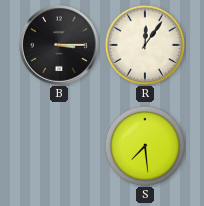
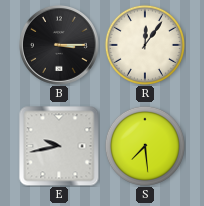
E: none -> 9:43
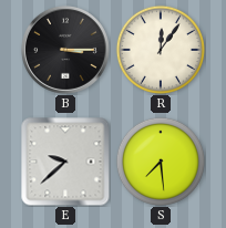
E: 9:43 -> 9:38
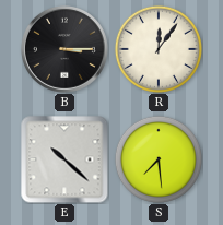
E: 9:38 -> 10:22
